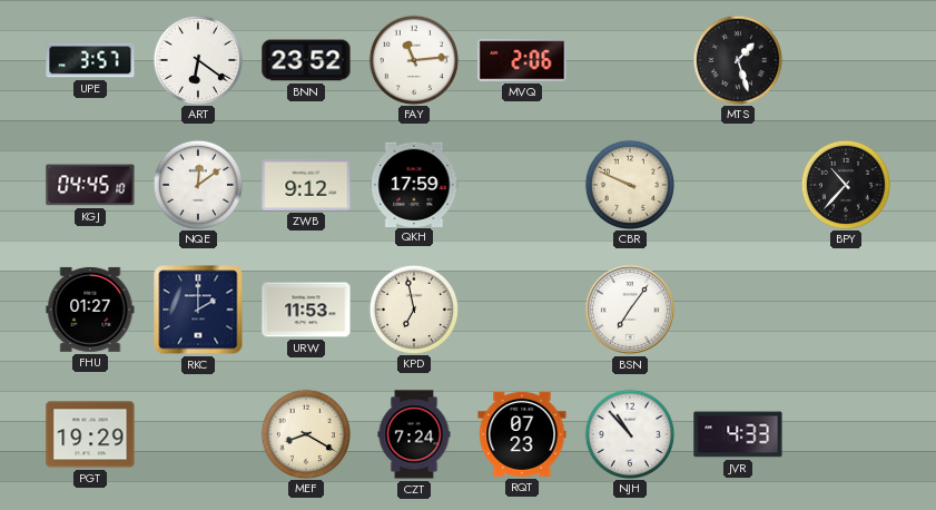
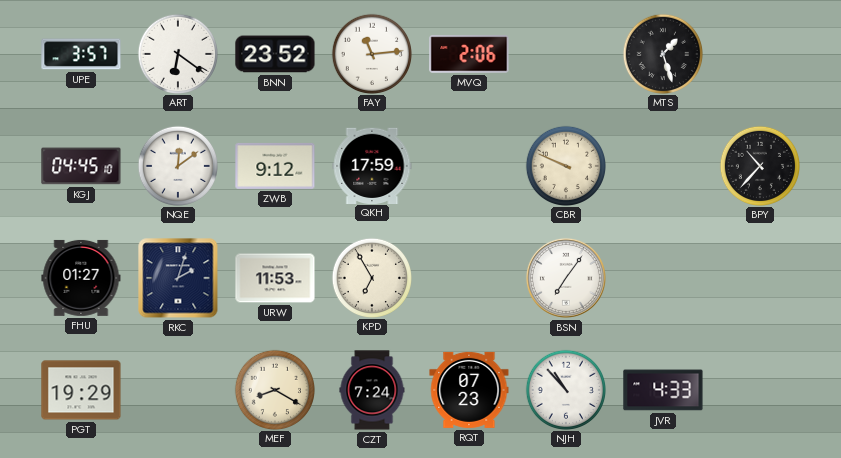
RKC: 2:00 -> 2:03
KPD: 6:58 -> 6:55
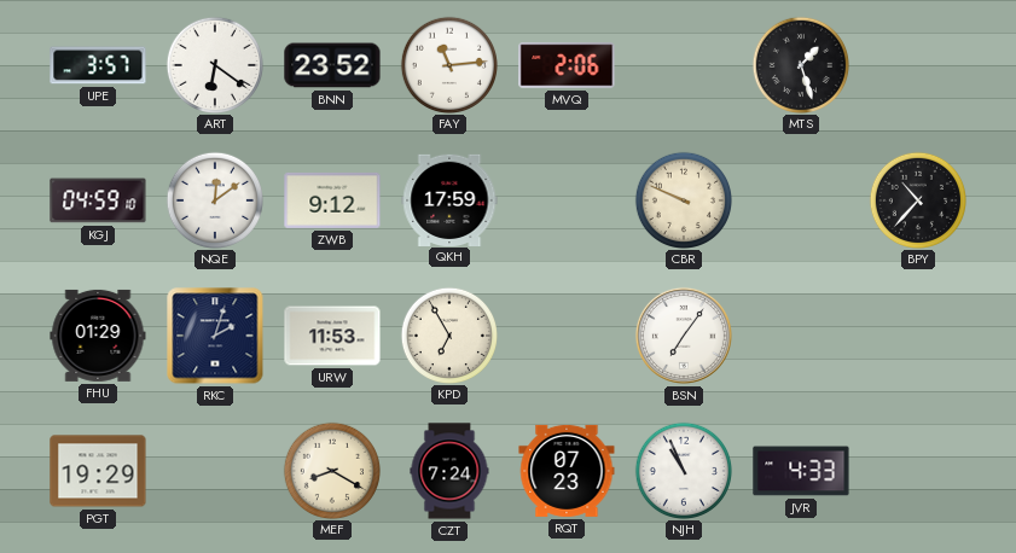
KGJ: 04:45 -> 04:59
FHU: 01:27 -> 01:29
NJH: 10:53 -> 10:56
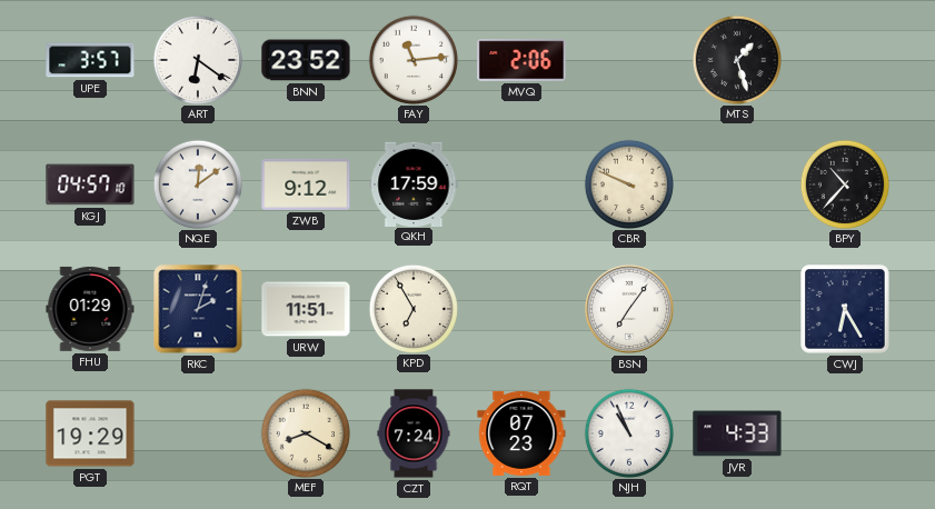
KGJ: 04:59 -> 04:57
URW: 11:53 -> 11:51
CWJ: none -> 6:25
